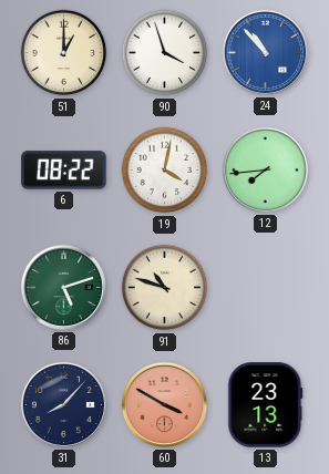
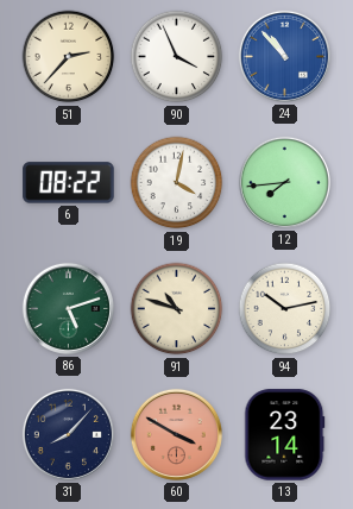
51: 1:00 -> 2:37
90: 3:57 -> 3:56
94: none -> 10:13
13: 23:13 -> 23:14
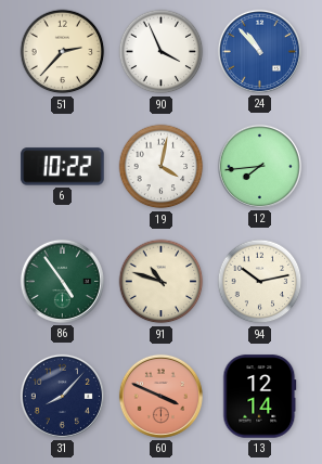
6: 08:22 -> 10:22
86: 5:12 -> 4:54
60: 3:50 -> 3:49
13: 23:14 -> 12:14
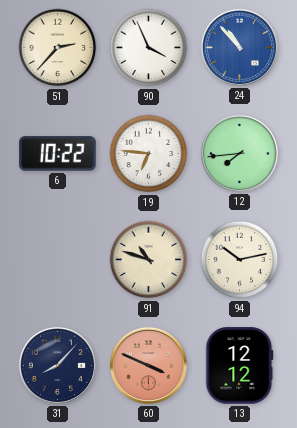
19: 4:02 -> 6:46
86: 4:54 -> none
13: 12:14 -> 12:12
